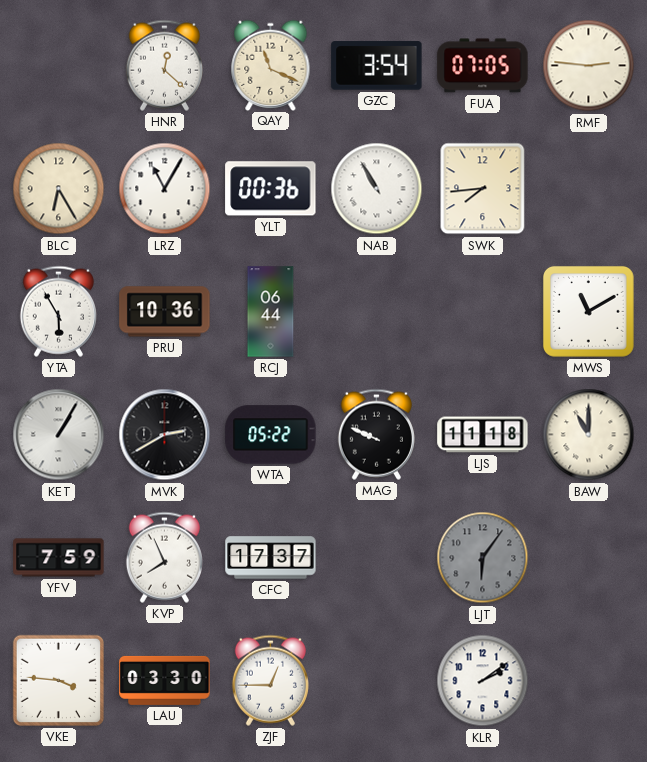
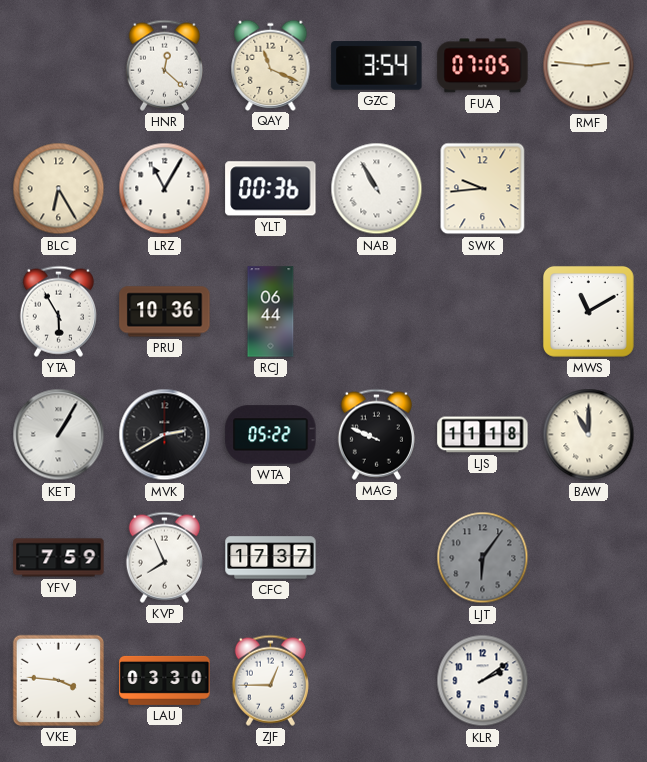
SWK: 7:44 -> 9:44
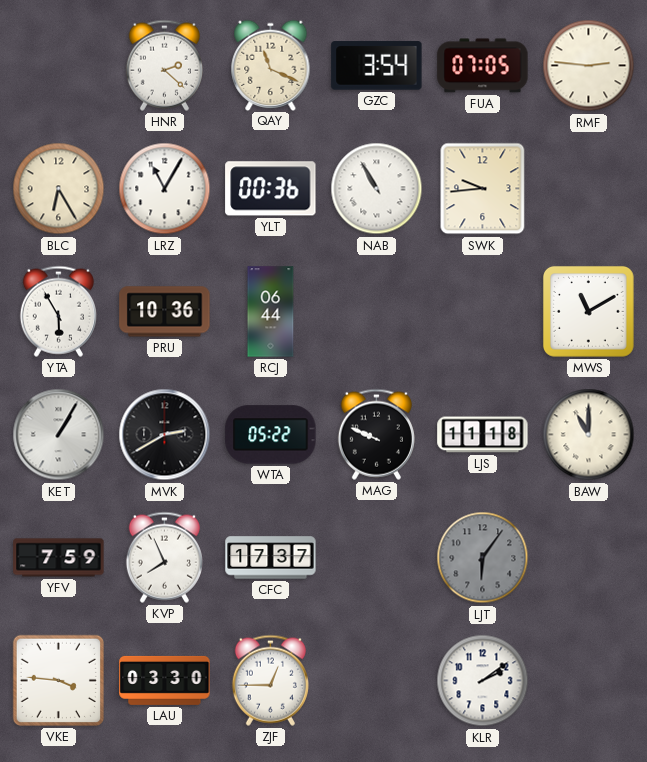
HNR: 12:22 -> 2:22
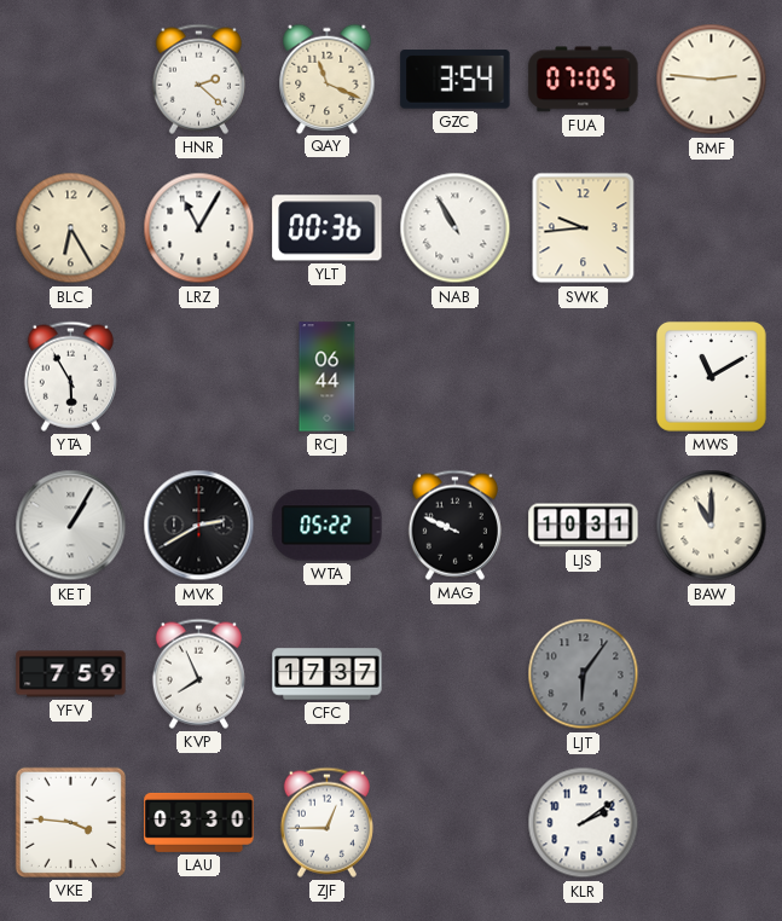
PRU: 10:36 -> none
LJS: 11:18 -> 10:31
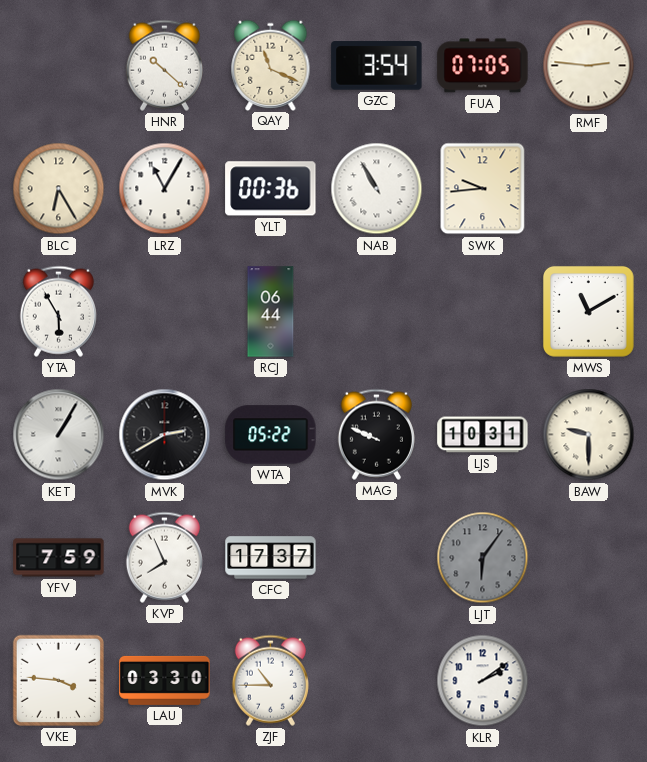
HNR: 2:22 -> 10:22
BAW: 11:00 -> 9:30
ZJF: 12:45 -> 10:45
